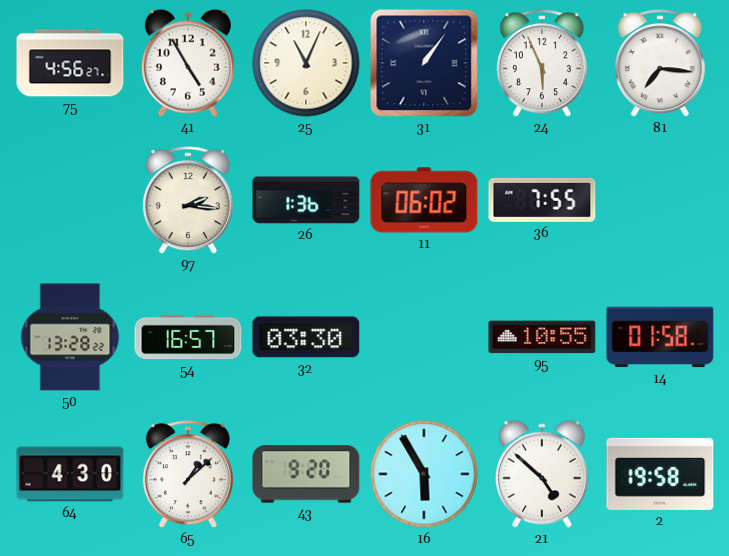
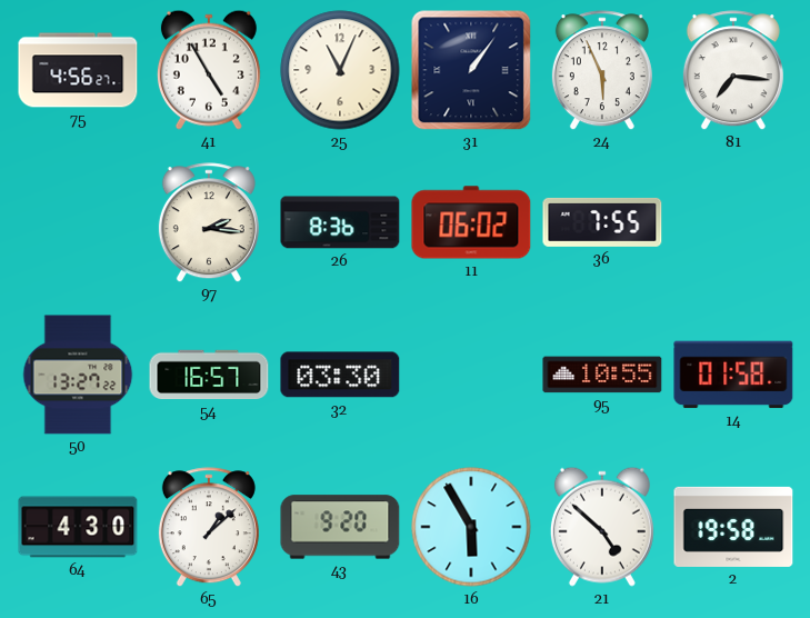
26: 1:36 -> 8:36
50: 13:28 -> 13:27
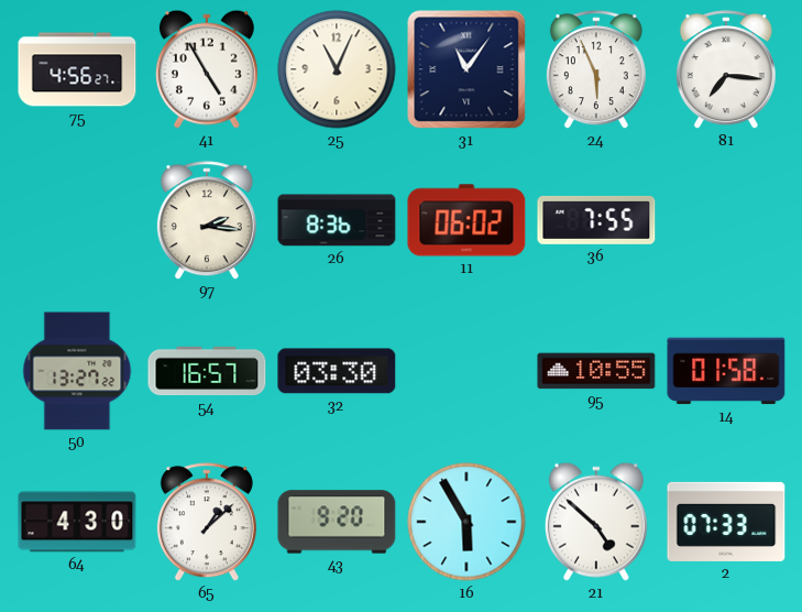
31: 1:06 -> 11:06
2: 19:58 -> 07:33
